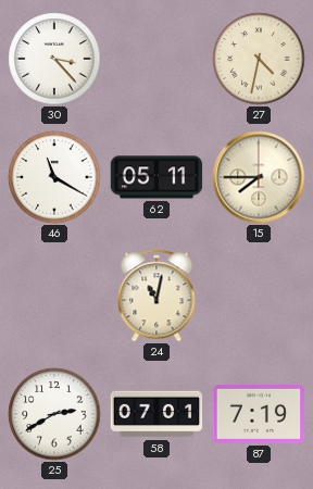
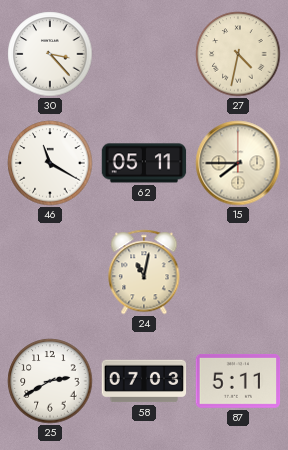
58: 07:01 -> 07:03
87: 7:19 -> 5:11
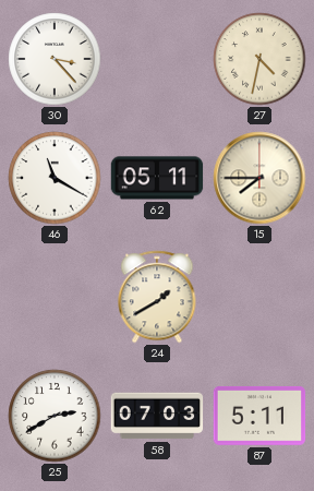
24: 11:02 -> 1:40
